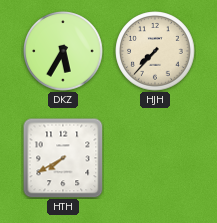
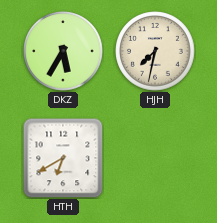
HJH: 7:37 -> 7:32
HTH: 7:40 -> 6:40
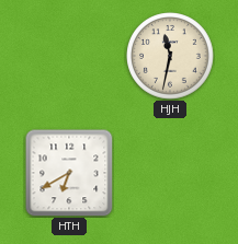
DKZ: 5:35 -> none
HJH: 7:32 -> 11:32
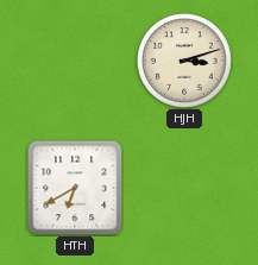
HJH: 11:32 -> 3:12
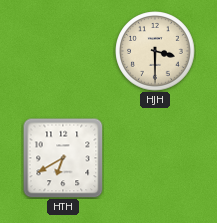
HJH: 3:12 -> 3:30
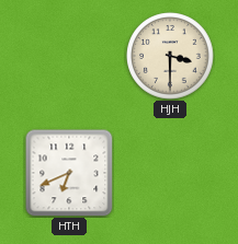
HTH: 6:40 -> 6:41
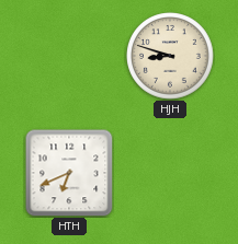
HJH: 3:30 -> 8:48
